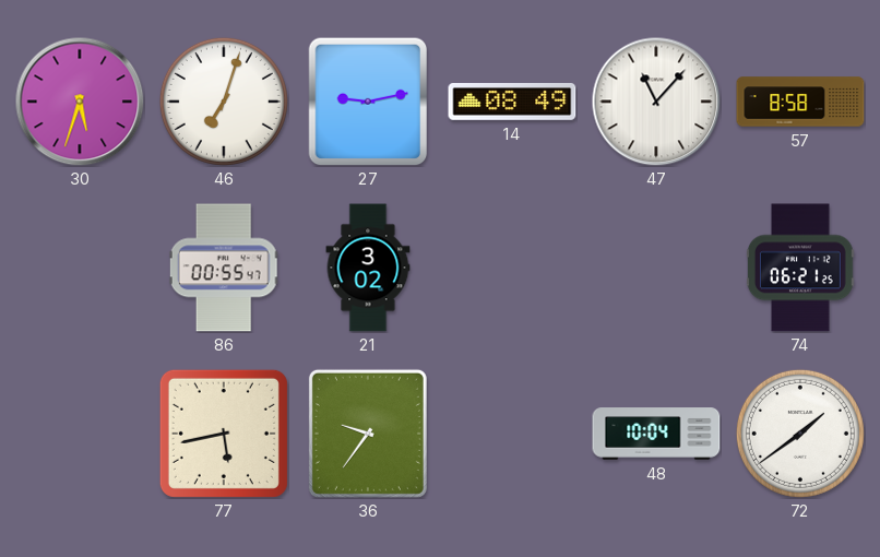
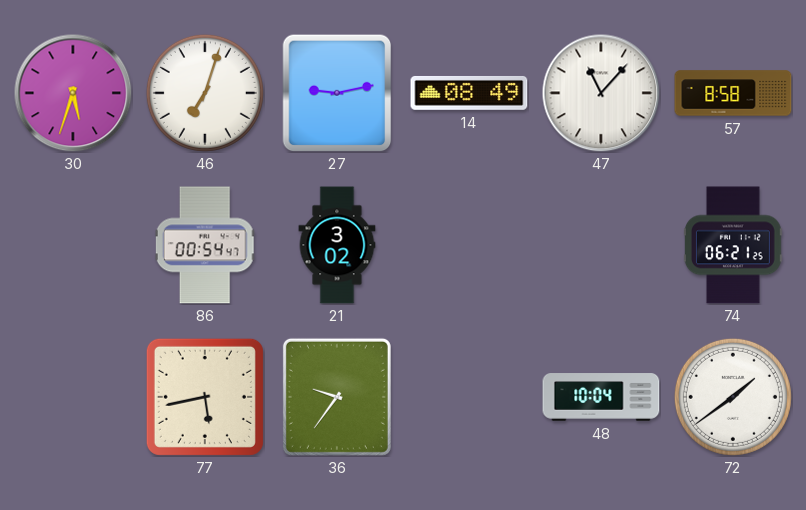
86: 00:55 -> 00:54
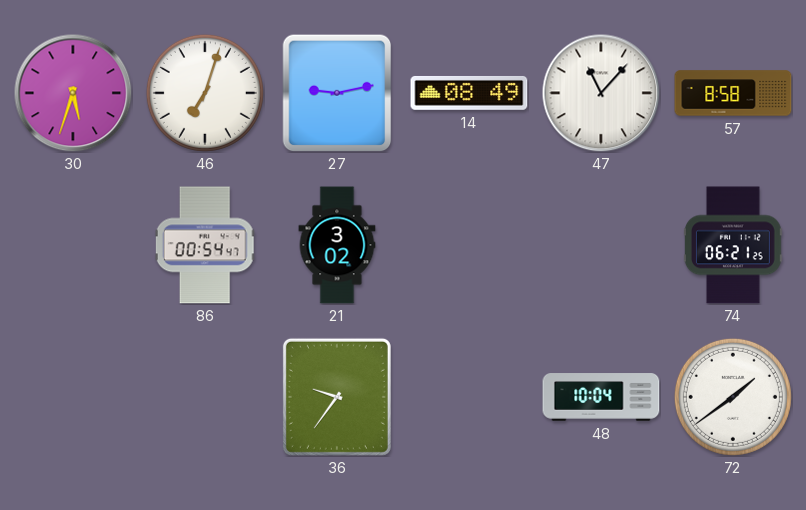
77: 5:43 -> none
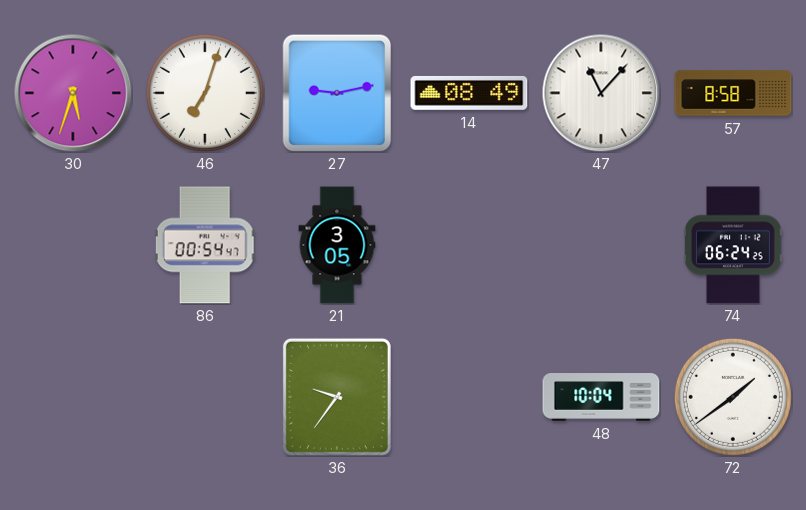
21: 3:02 -> 3:05
74: 06:21 -> 06:24
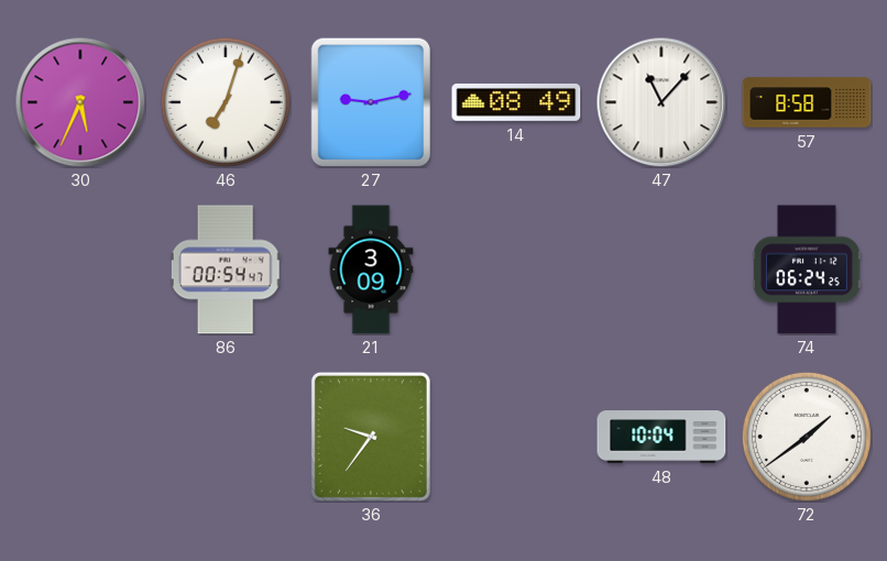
30: 5:33 -> 5:34
21: 3:05 -> 3:09
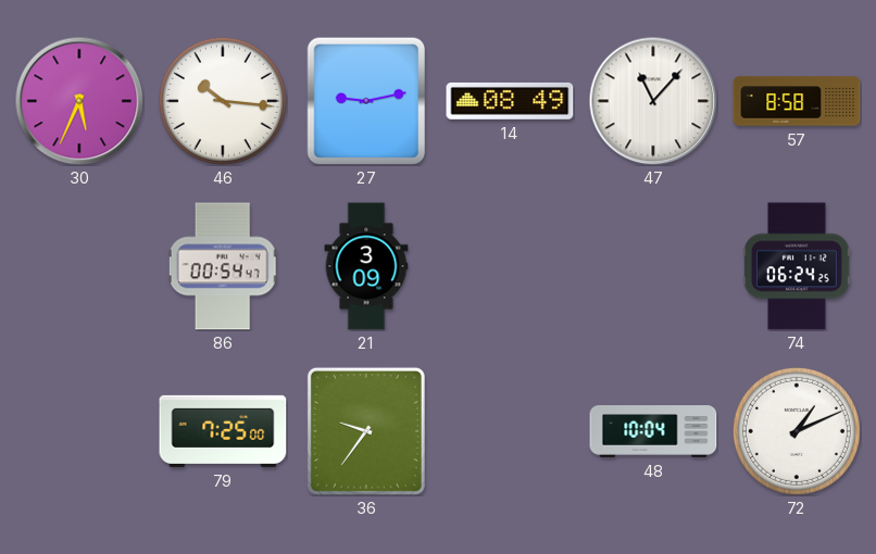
46: 7:03 -> 10:16
79: none -> 7:25
72: 1:39 -> 1:11
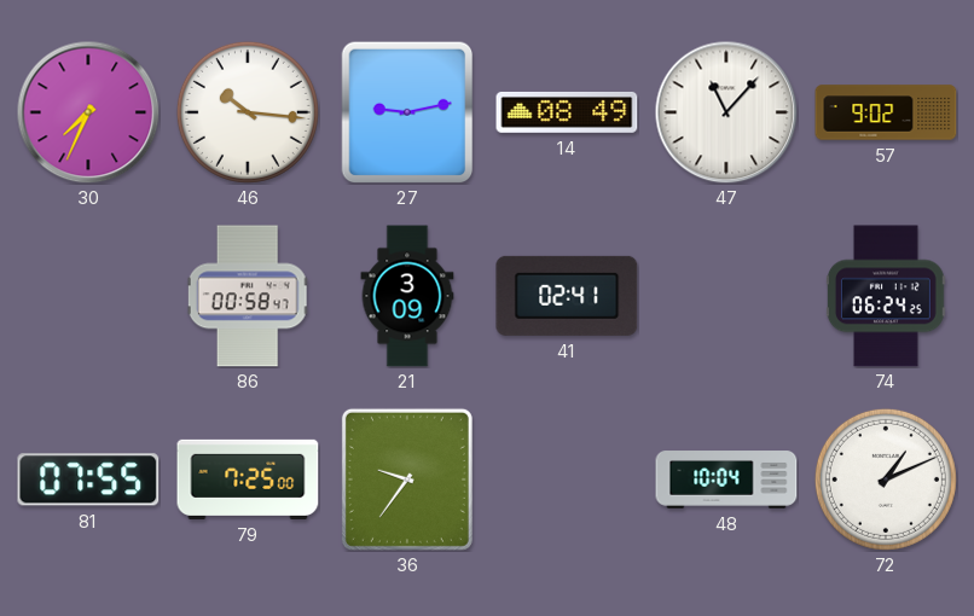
30: 5:34 -> 7:34
57: 8:58 -> 9:02
86: 00:54 -> 00:58
41: none -> 02:41
81: none -> 07:55
